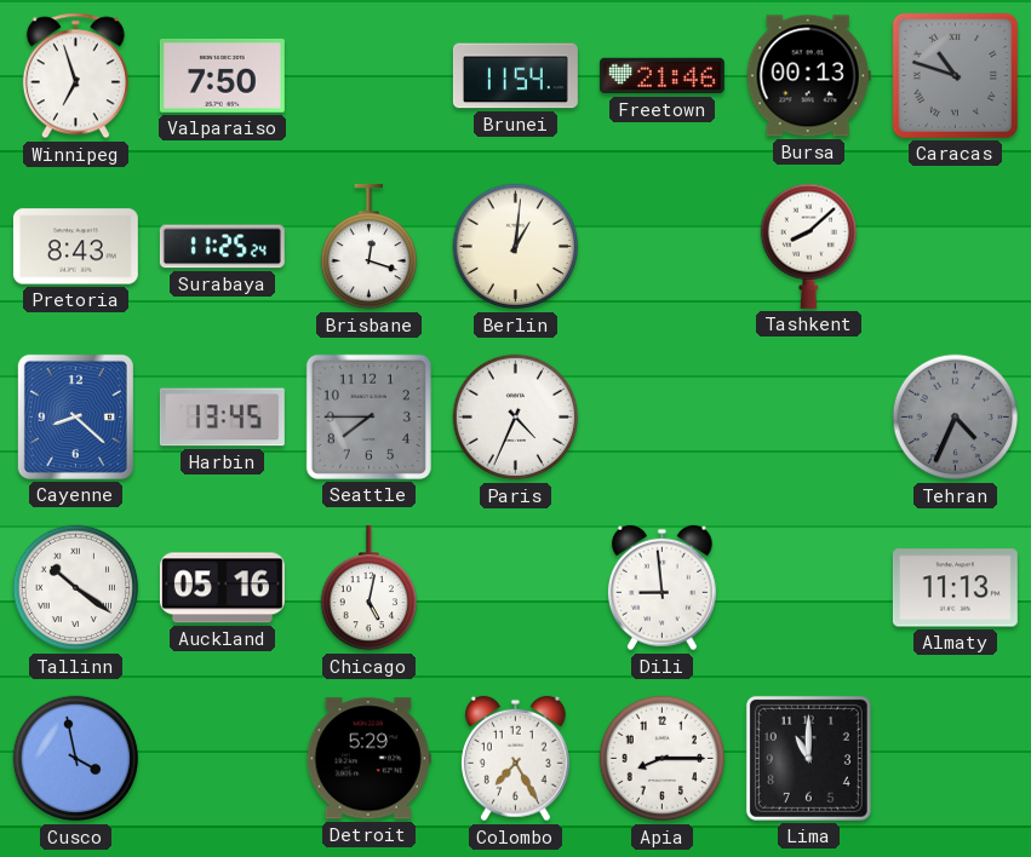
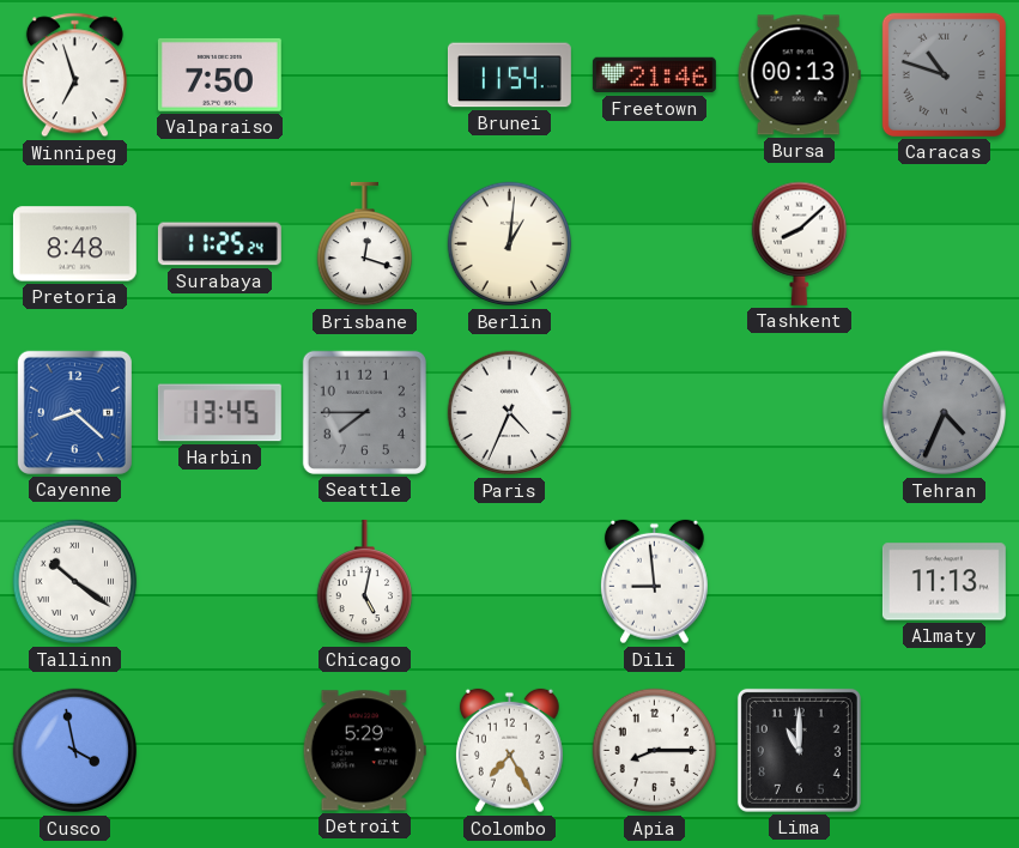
Pretoria: 8:43 -> 8:48
Auckland: 05:16 -> none
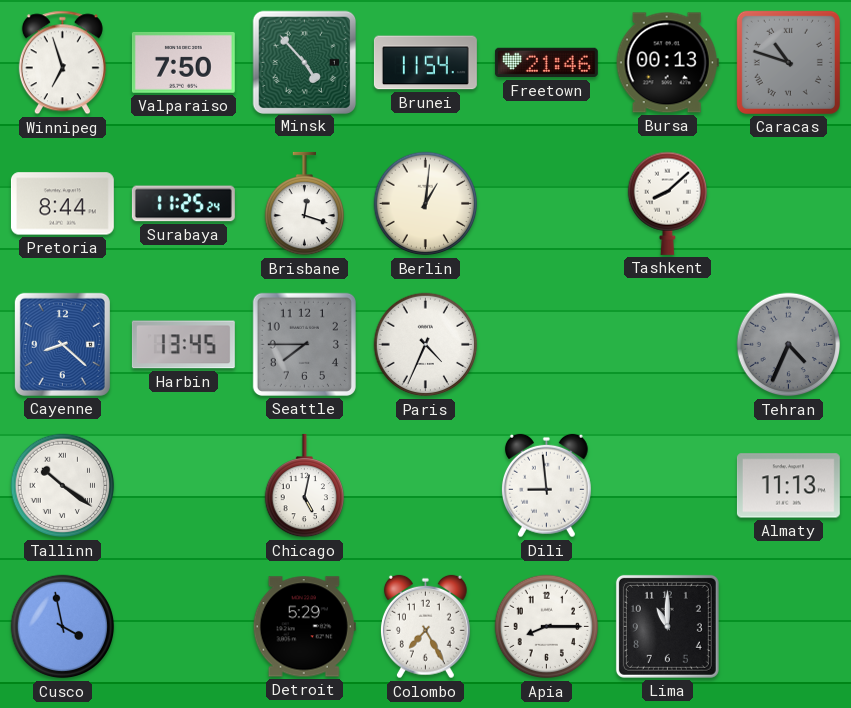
Minsk: none -> 4:53
Pretoria: 8:48 -> 8:44
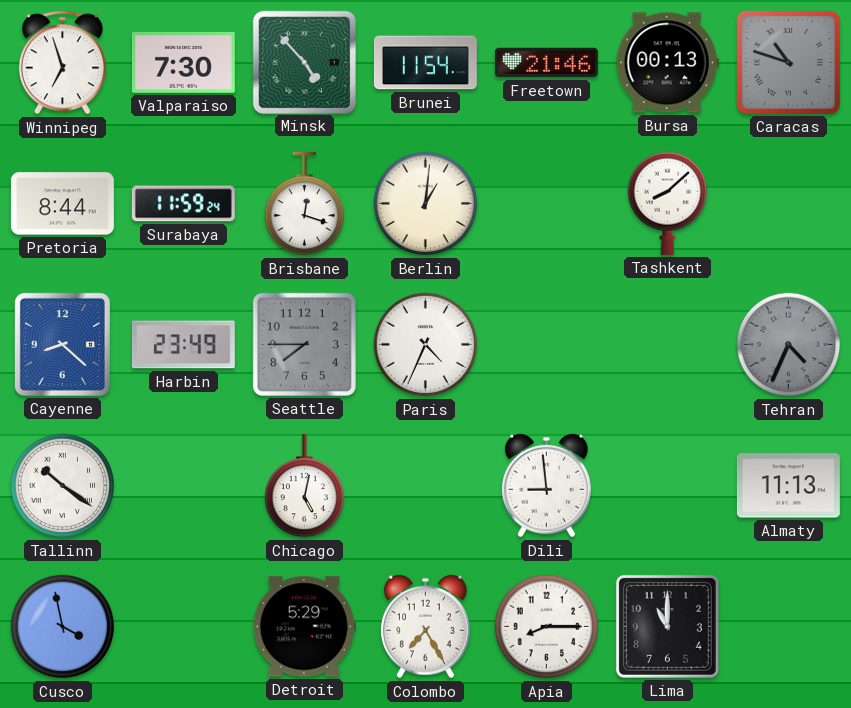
Valparaiso: 7:50 -> 7:30
Surabaya: 11:25 -> 11:59
Harbin: 13:45 -> 23:49
